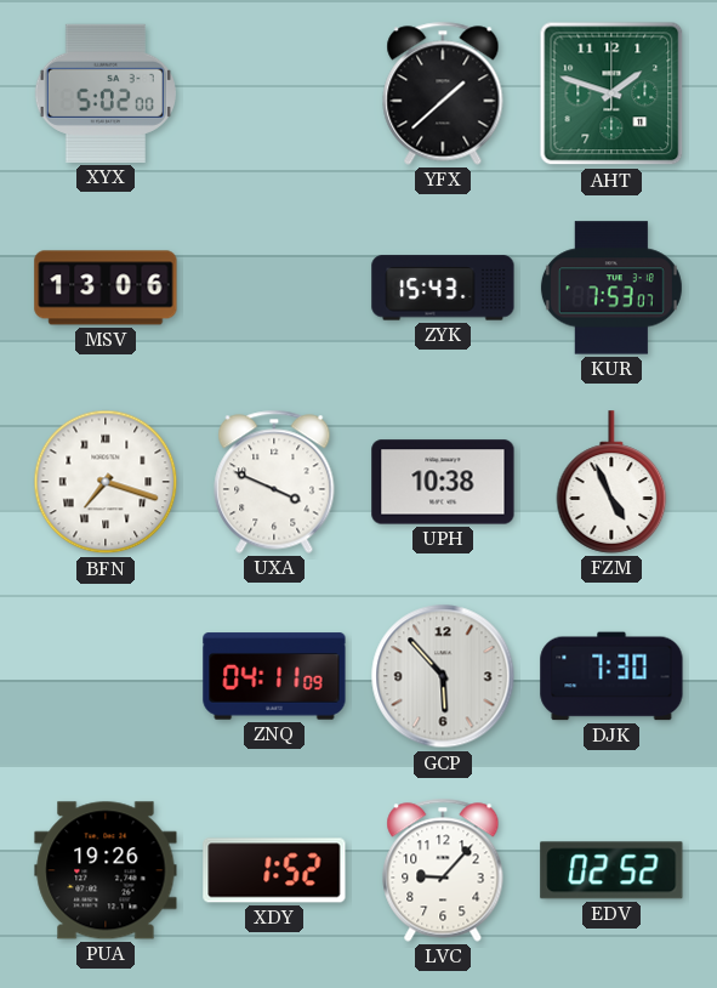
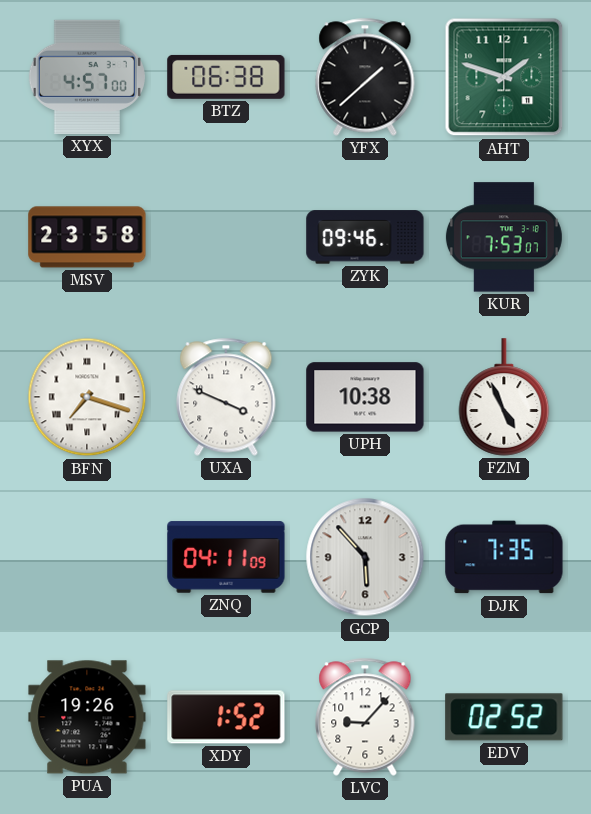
XYX: 5:02 -> 4:57
BTZ: none -> 06:38
MSV: 13:06 -> 23:58
ZYK: 15:43 -> 09:46
DJK: 7:30 -> 7:35
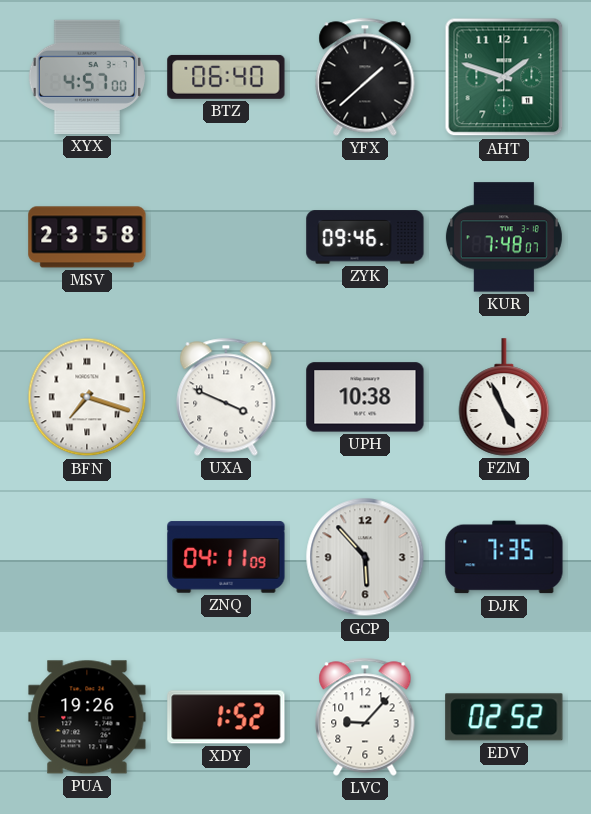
BTZ: 06:38 -> 06:40
KUR: 7:53 -> 7:48
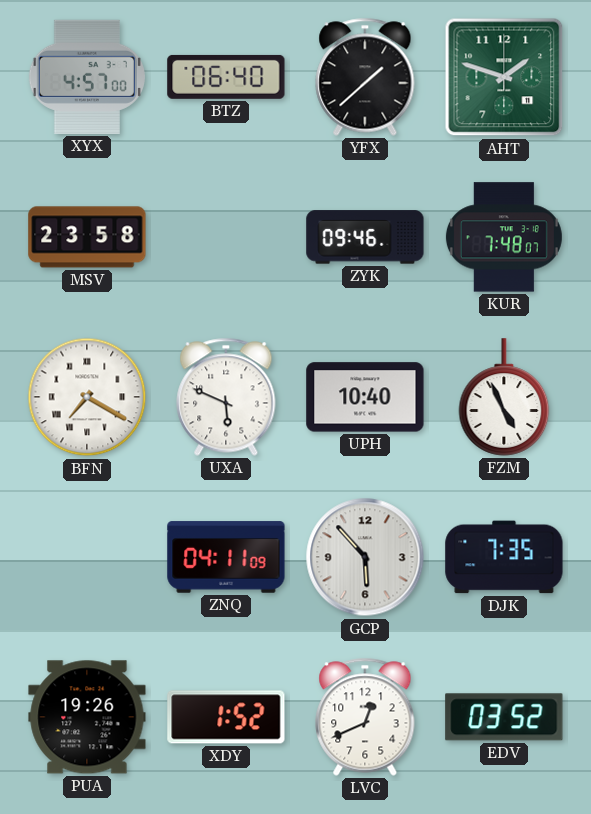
BFN: 7:18 -> 7:20
UXA: 3:49 -> 5:49
UPH: 10:38 -> 10:40
LVC: 9:07 -> 12:41
EDV: 02:52 -> 03:52
